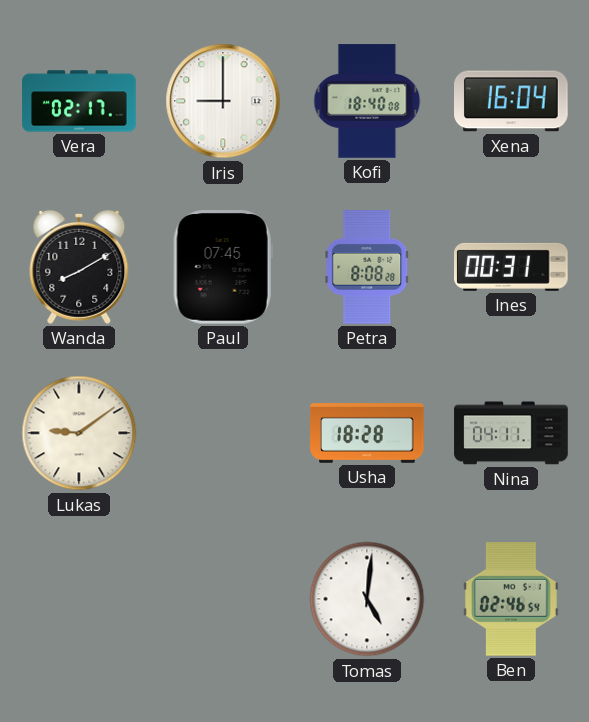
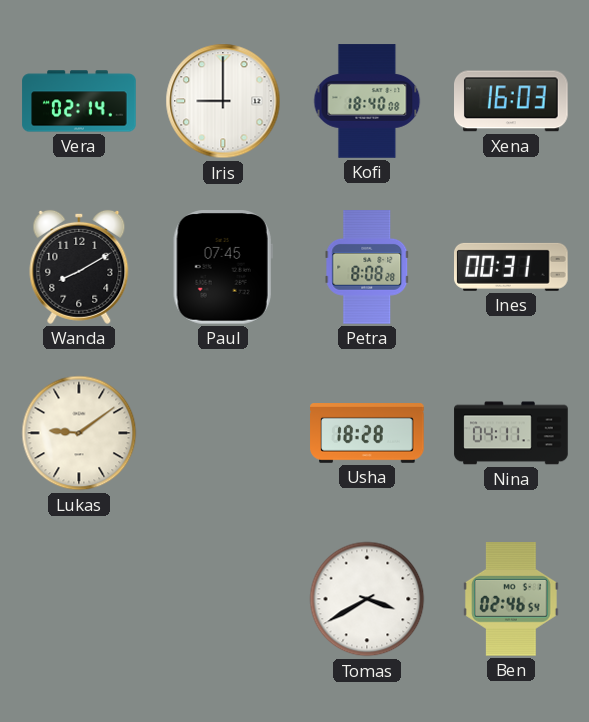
Vera: 02:17 -> 02:14
Xena: 16:04 -> 16:03
Tomas: 5:01 -> 3:40
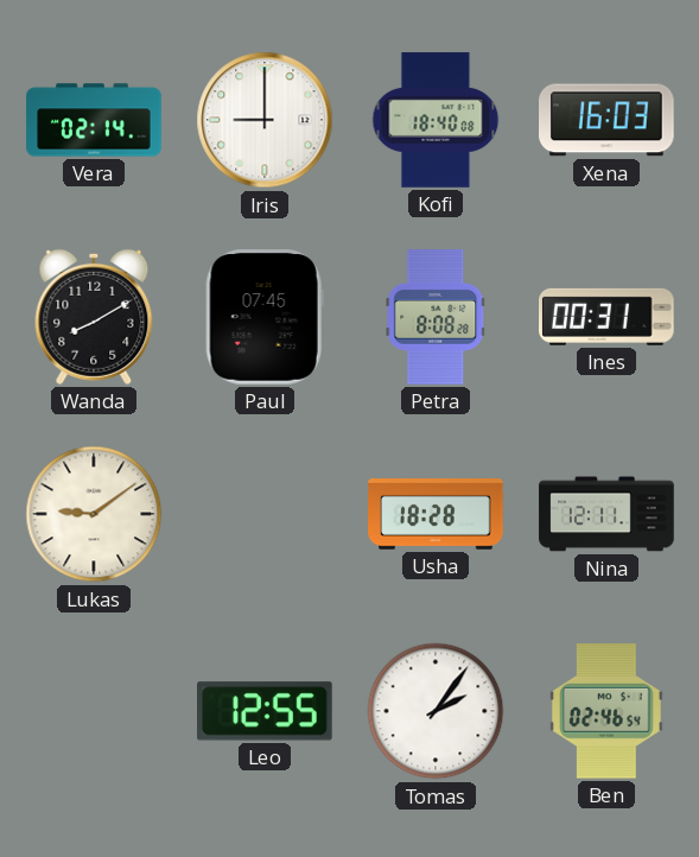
Nina: 04:11 -> 12:11
Leo: none -> 12:55
Tomas: 3:40 -> 2:06
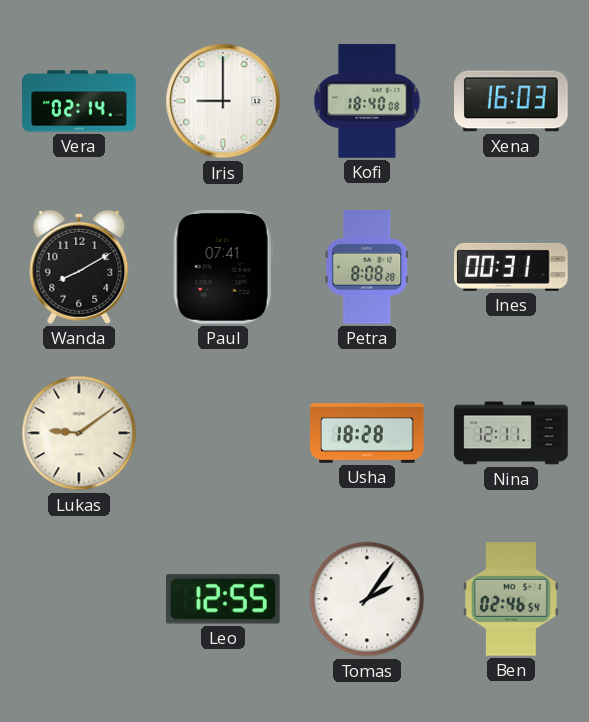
Paul: 07:45 -> 07:41
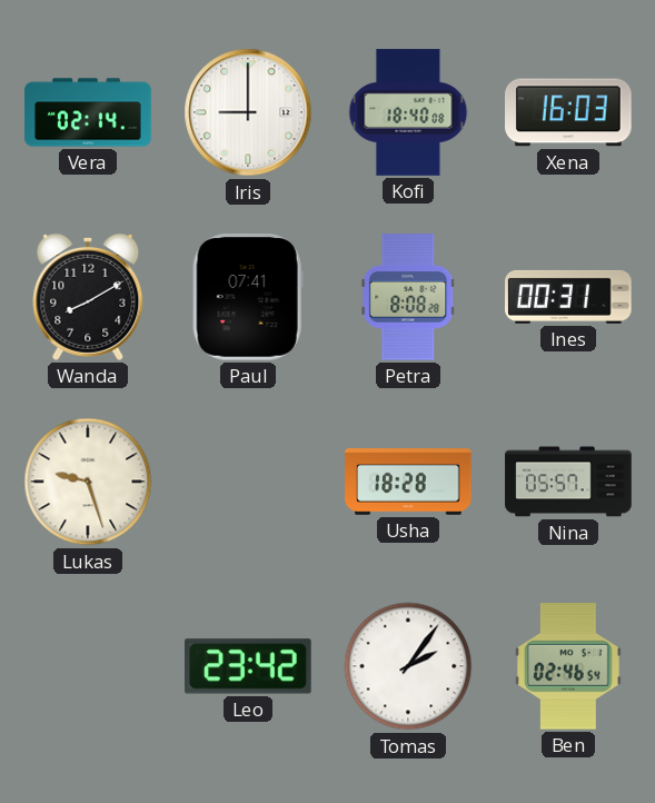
Lukas: 9:09 -> 9:27
Nina: 12:11 -> 05:57
Leo: 12:55 -> 23:42
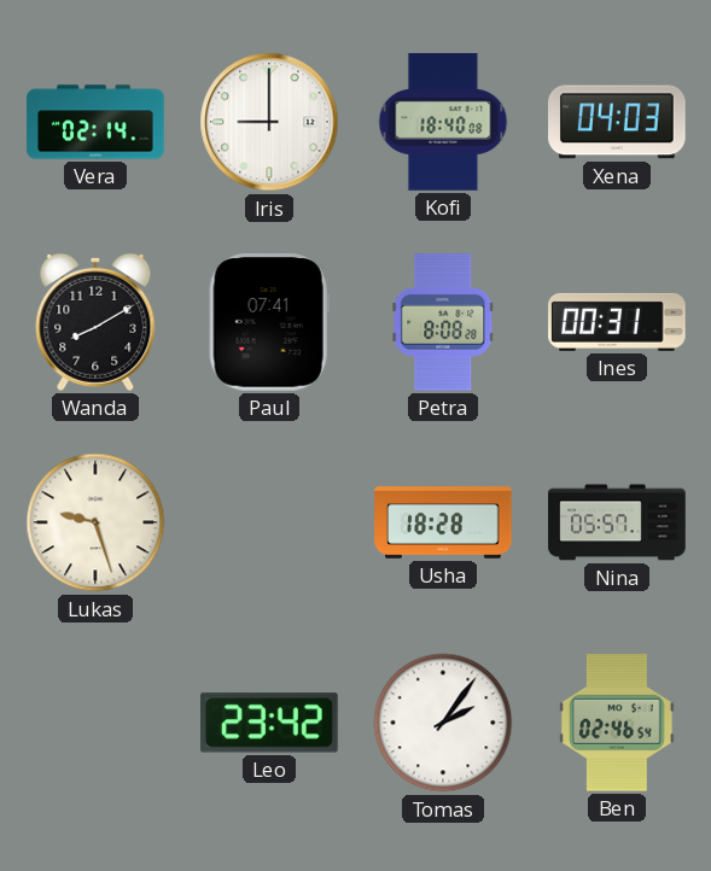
Xena: 16:03 -> 04:03
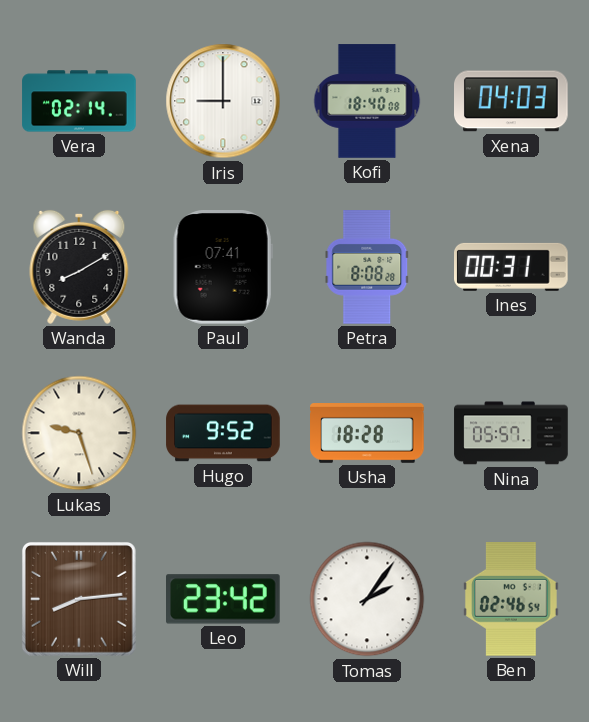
Hugo: none -> 9:52
Will: none -> 8:14
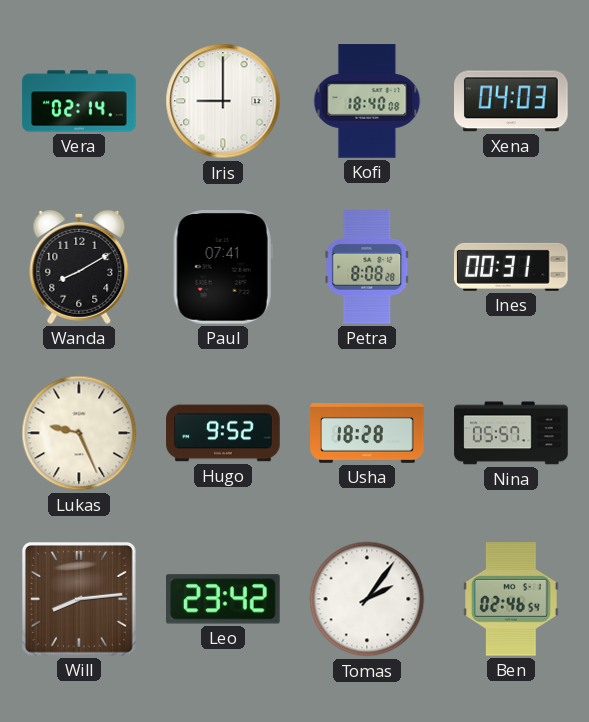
Lukas: 9:27 -> 9:26
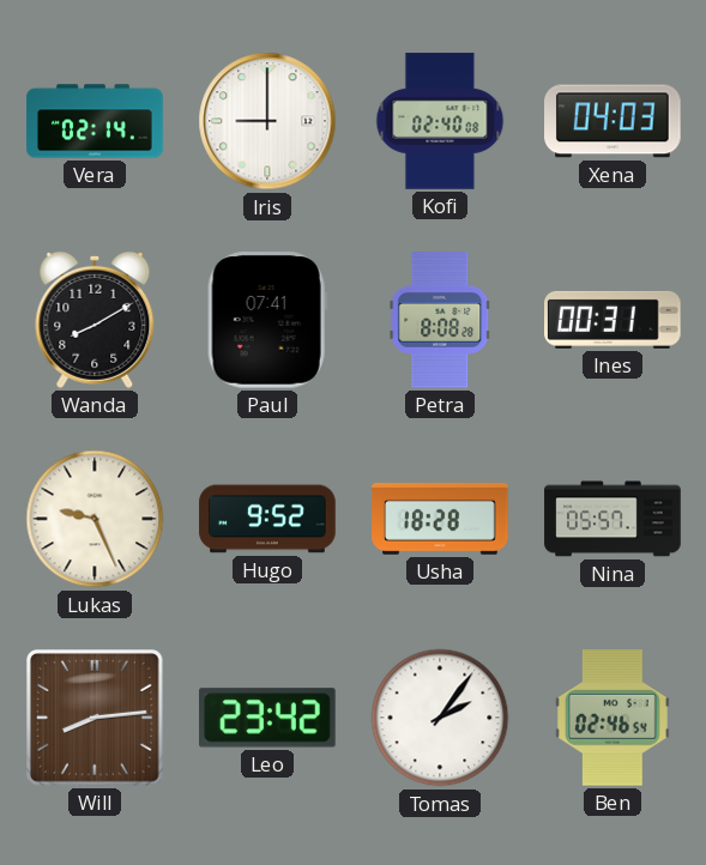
Kofi: 18:40 -> 02:40
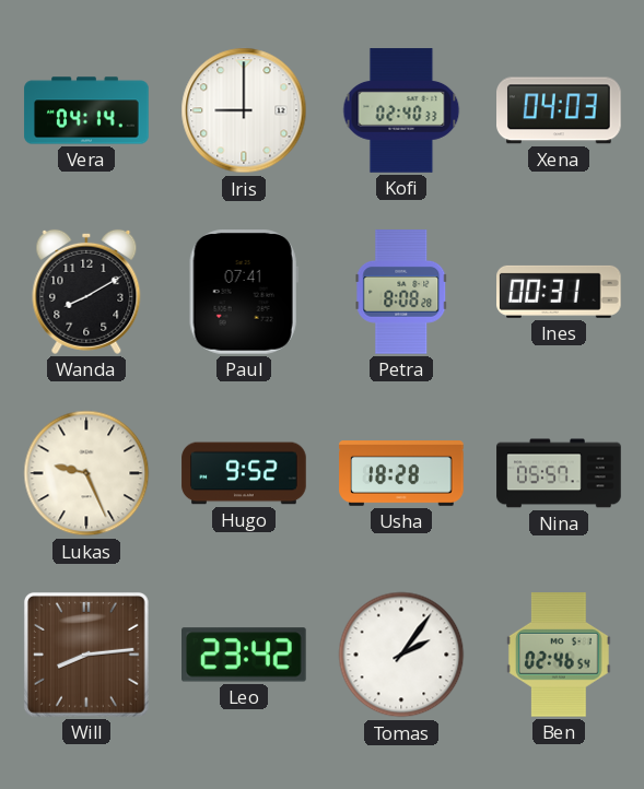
Vera: 02:14 -> 04:14
Kofi: 02:40:08 -> 02:40:33
